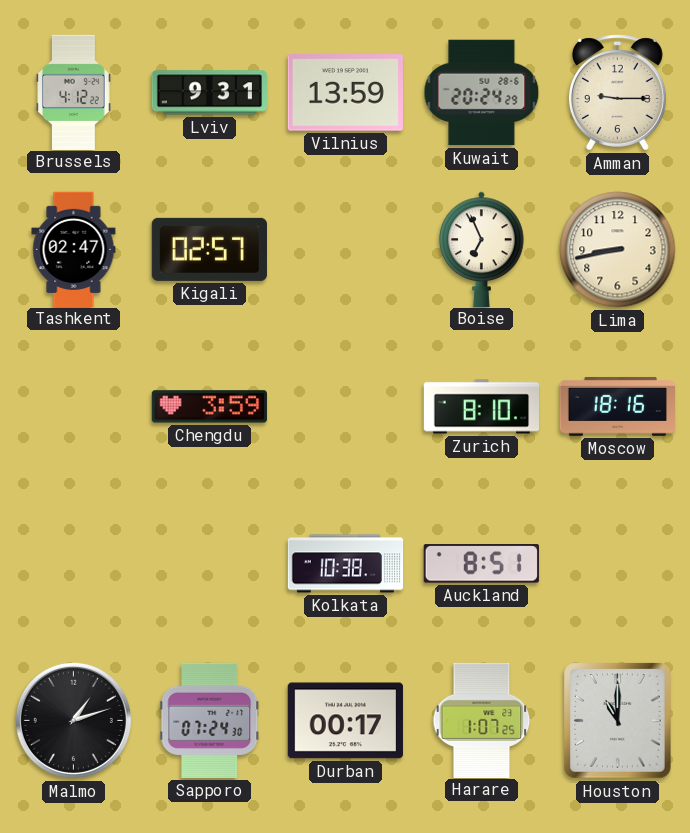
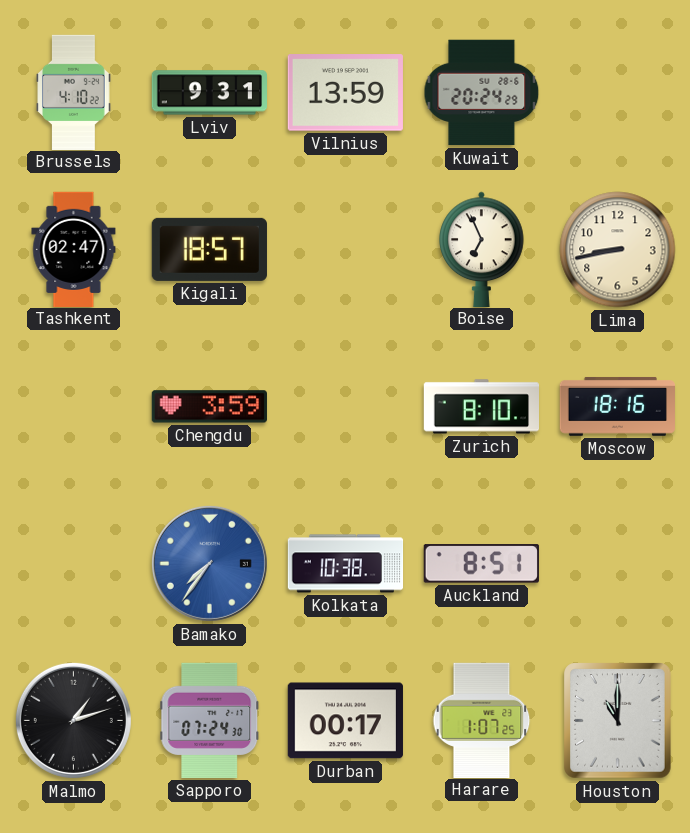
Brussels: 4:12 -> 4:10
Amman: 9:15 -> none
Kigali: 02:57 -> 18:57
Bamako: none -> 7:36
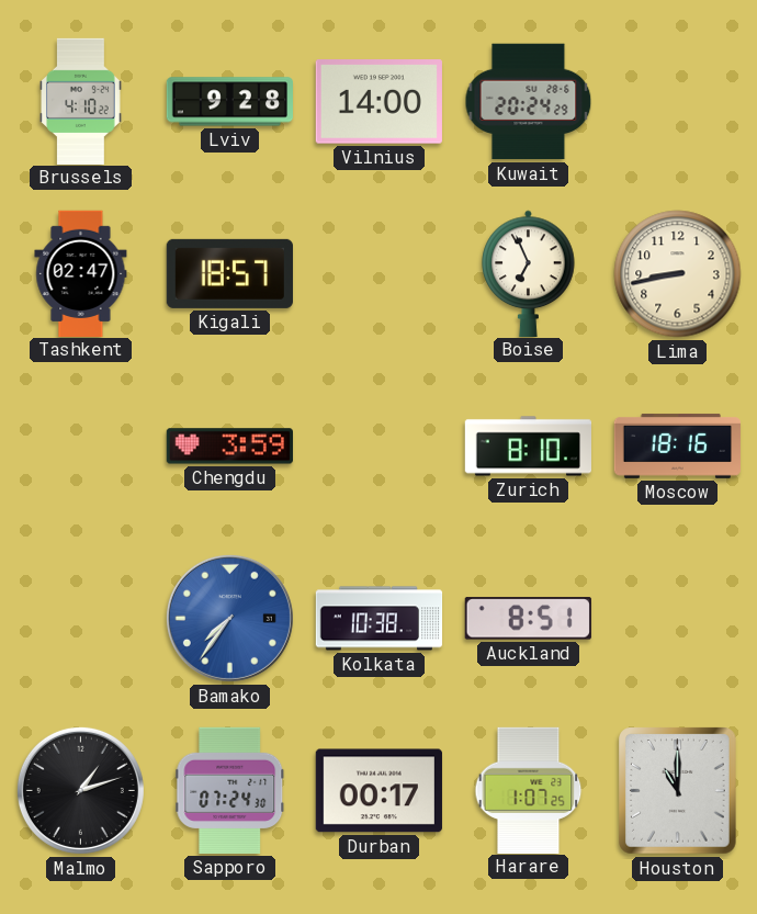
Lviv: 9:31 -> 9:28
Vilnius: 13:59 -> 14:00
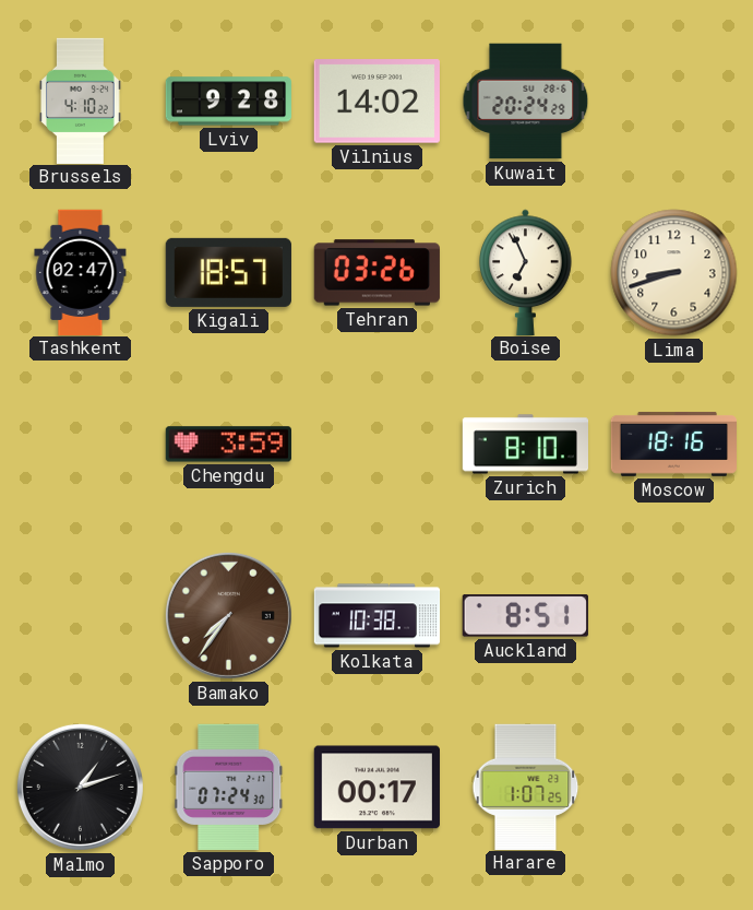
Vilnius: 14:00 -> 14:02
Tehran: none -> 03:26
Lima: 8:43 -> 8:42
Bamako dial: blue -> brown
Houston: 11:00 -> none
